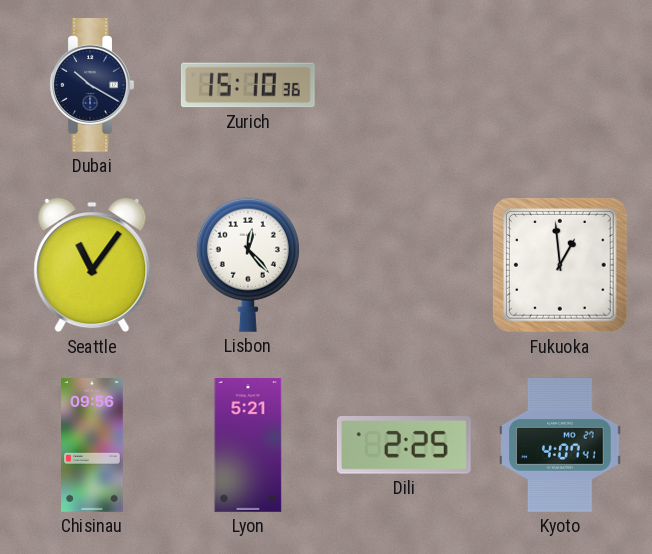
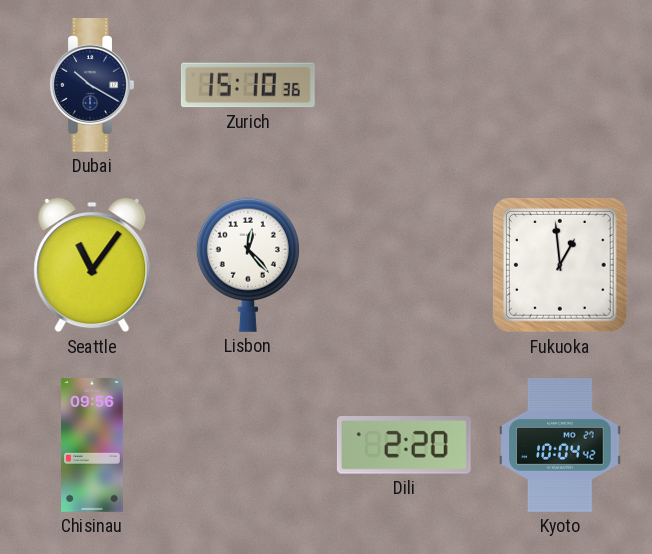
Lyon: 5:21 -> none
Dili: 2:25 -> 2:20
Kyoto: 4:07 -> 10:04
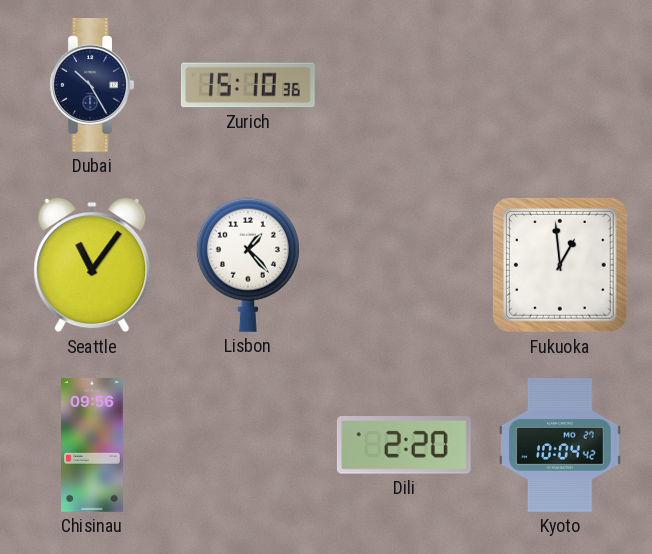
Dubai: 10:20 -> 10:25
Lisbon: 12:23 -> 1:23
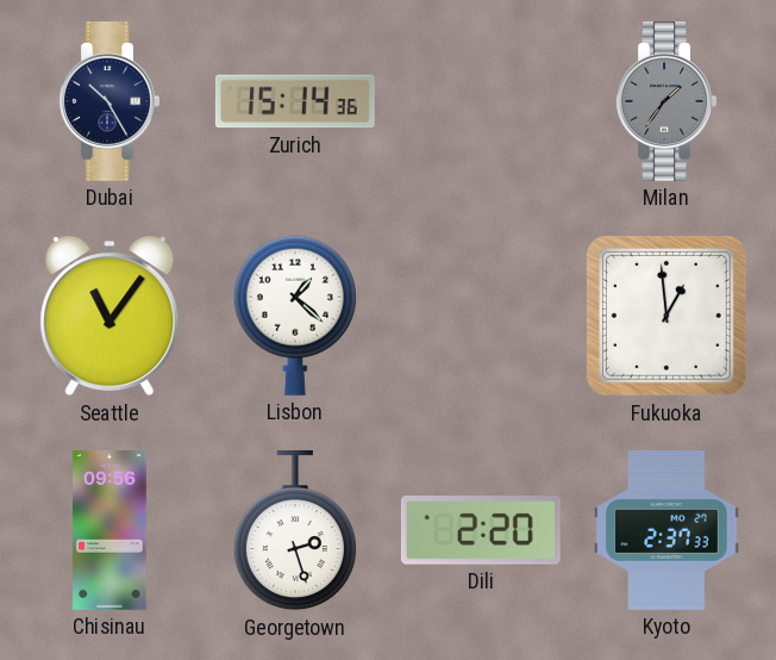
Zurich: 15:10 -> 15:14
Milan: none -> 1:36
Lisbon: 1:23 -> 1:22
Georgetown: none -> 2:27
Kyoto: 10:04 -> 2:37
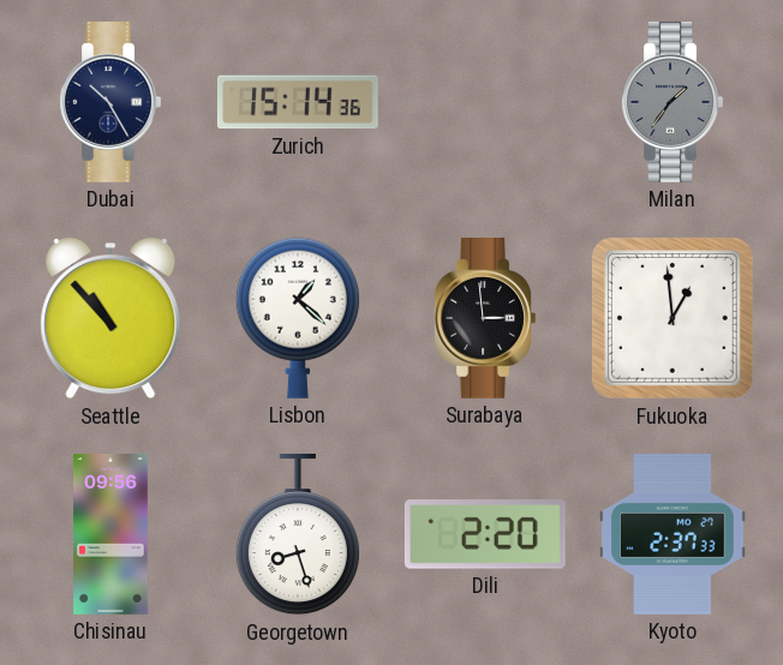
Seattle: 11:06 -> 10:53
Surabaya: none -> 2:59
Georgetown: 2:27 -> 8:27
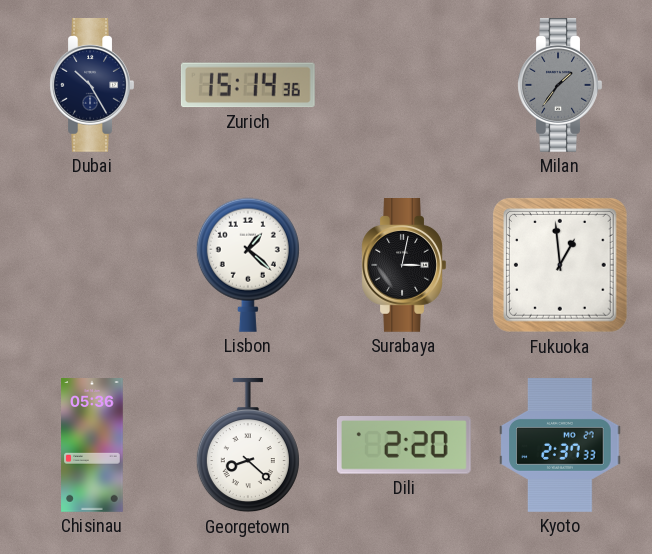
Seattle: 10:53 -> none
Surabaya: 2:59 -> 3:02
Chisinau: 09:56 -> 05:36
Georgetown: 8:27 -> 8:22
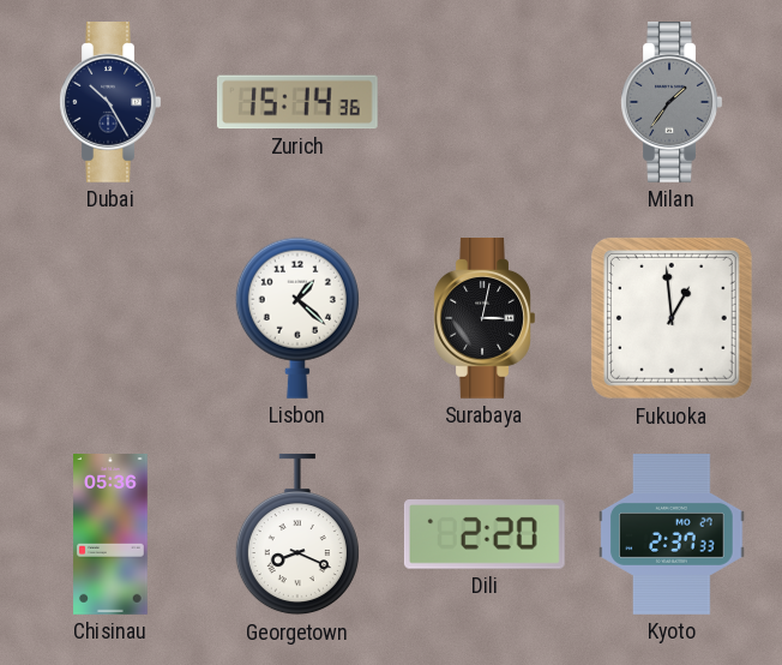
Georgetown: 8:22 -> 8:19
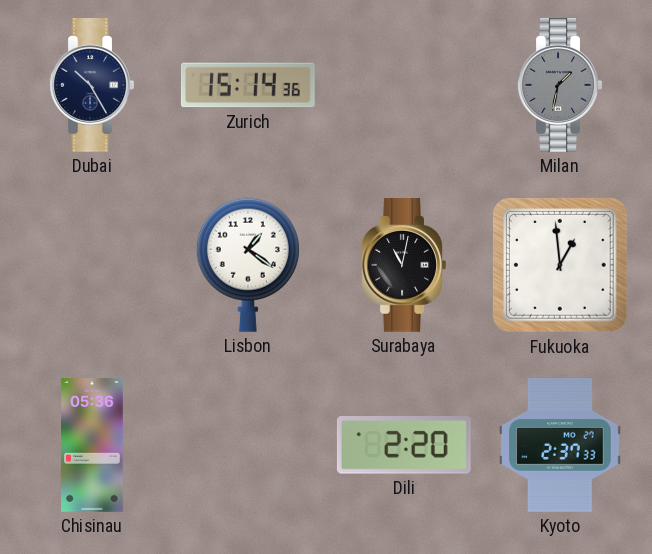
Milan: 1:36 -> 1:32
Lisbon: 1:22 -> 1:21
Surabaya: 3:02 -> 11:02
Georgetown: 8:19 -> none
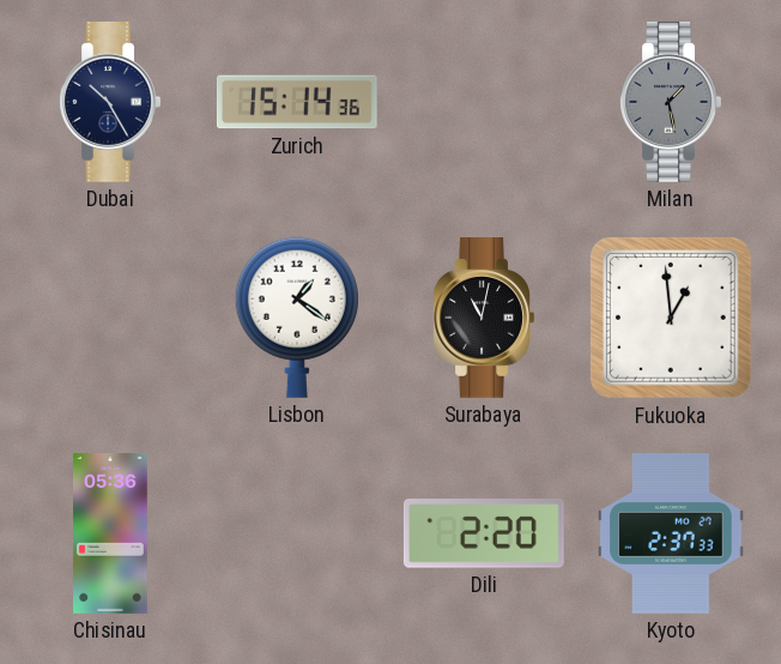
Milan: 1:32 -> 1:28
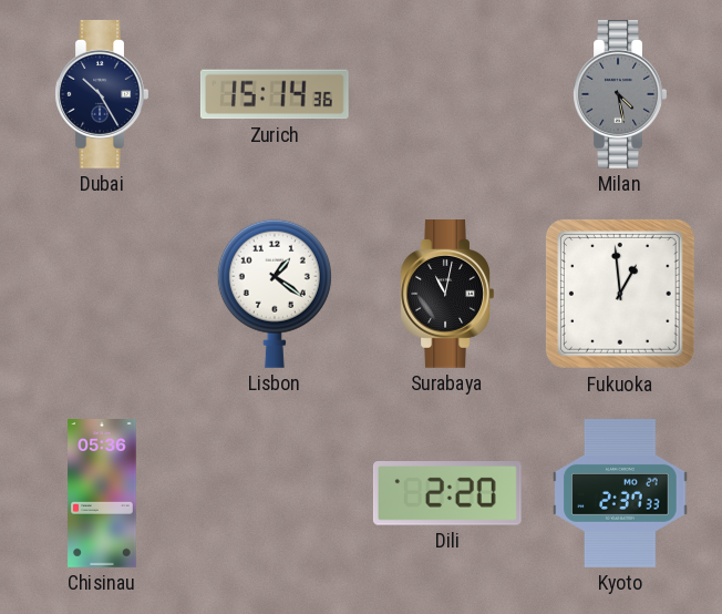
Milan: 1:28 -> 4:28
